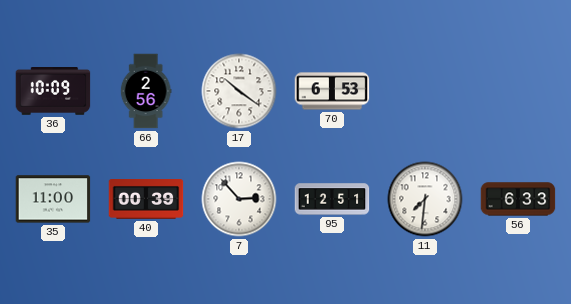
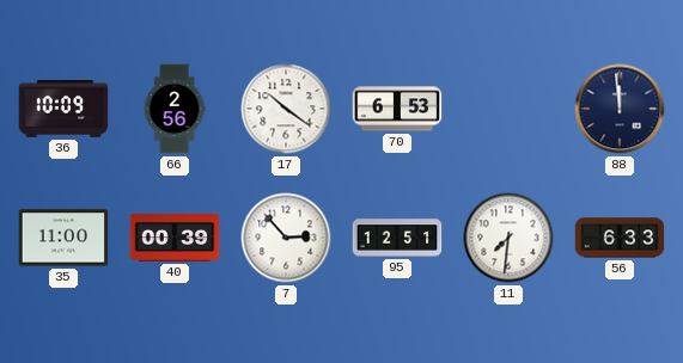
88: none -> 11:59
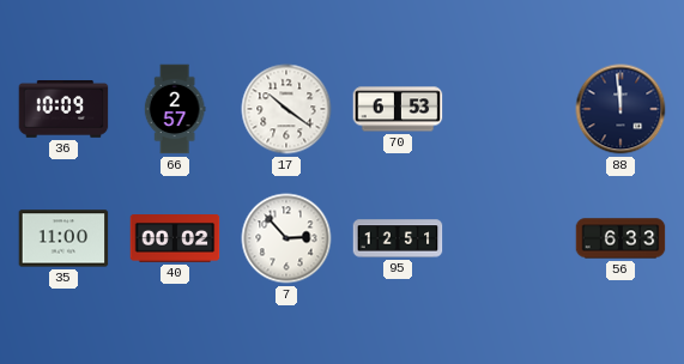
66: 2:56 -> 2:57
40: 00:39 -> 00:02
11: 7:31 -> none
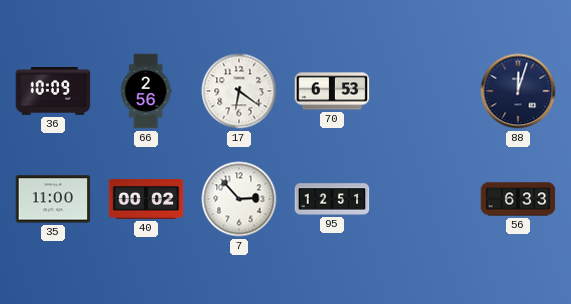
66: 2:57 -> 2:56
17: 10:21 -> 6:21
88: 11:59 -> 12:03
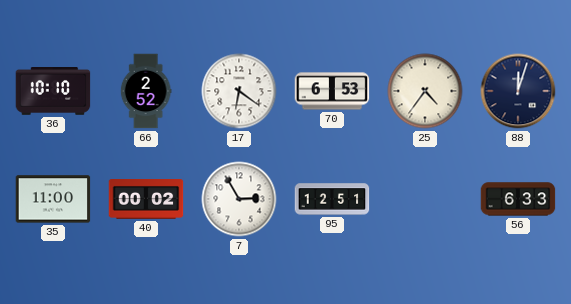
36: 10:09 -> 10:10
66: 2:56 -> 2:52
25: none -> 4:36
7: 2:53 -> 2:55
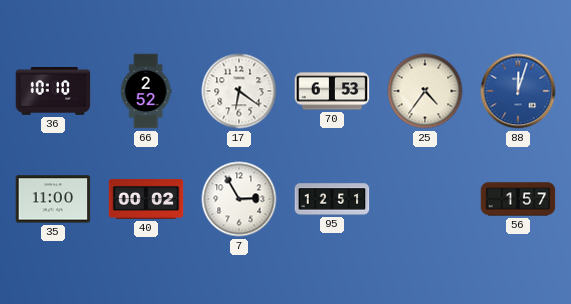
88 dial: navy -> blue
56: 6:33 -> 1:57
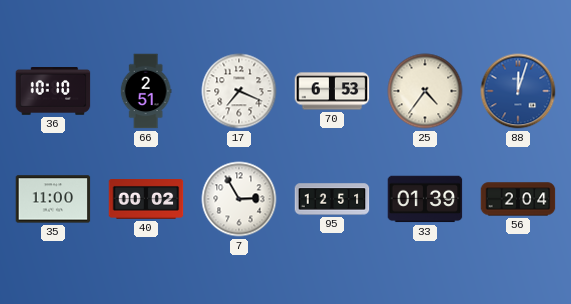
66: 2:52 -> 2:51
17: 6:21 -> 7:19
33: none -> 01:39
56: 1:57 -> 2:04
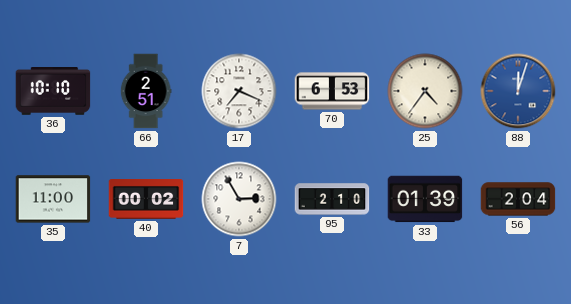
95: 12:51 -> 2:10
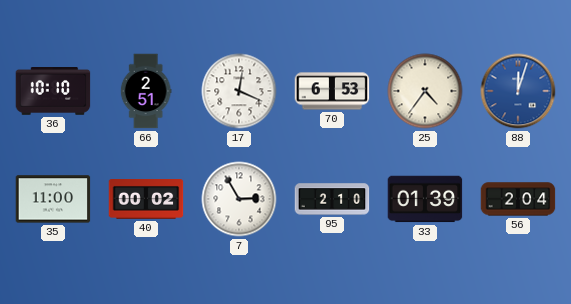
17: 7:19 -> 12:19
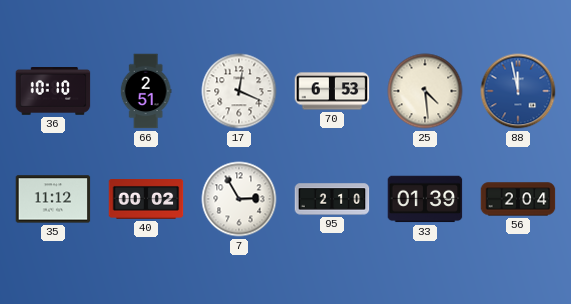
25: 4:36 -> 4:29
88: 12:03 -> 11:58
35: 11:00 -> 11:12
